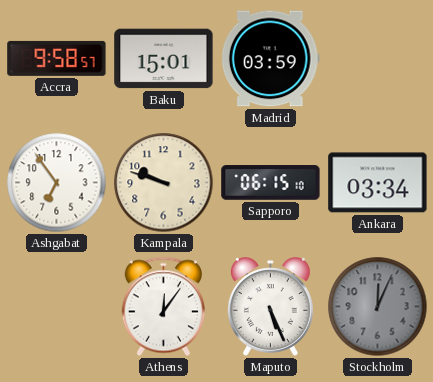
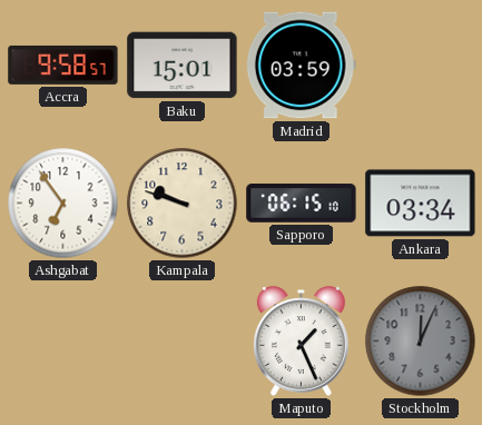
Athens: 12:06 -> none
Maputo: 5:26 -> 1:26
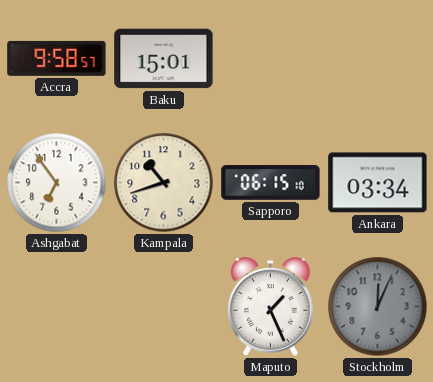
Madrid: 03:59 -> none
Kampala: 9:48 -> 10:42
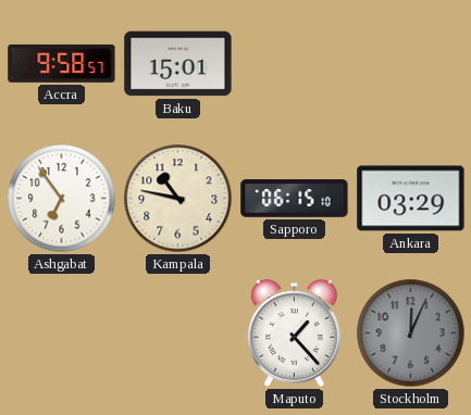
Kampala: 10:42 -> 10:47
Ankara: 03:34 -> 03:29
Maputo: 1:26 -> 1:23
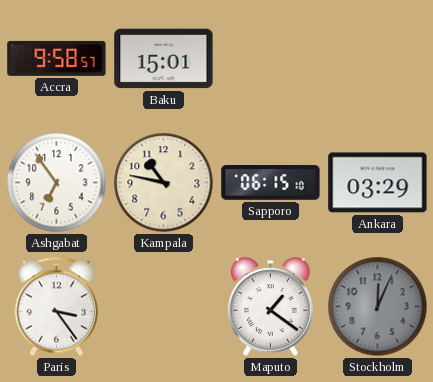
Paris: none -> 3:24
Maputo: 1:23 -> 1:21
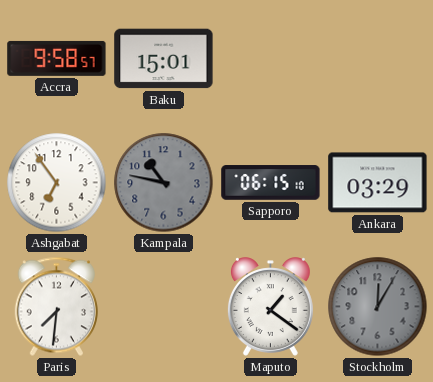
Kampala dial: cream -> grey
Paris: 3:24 -> 7:31
Stockholm: 12:04 -> 12:05
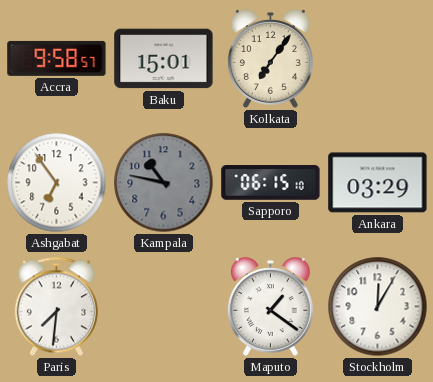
Kolkata: none -> 7:06
Stockholm dial: grey -> white
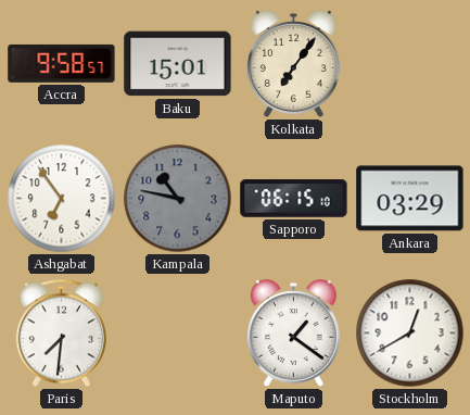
Stockholm: 12:05 -> 12:40
